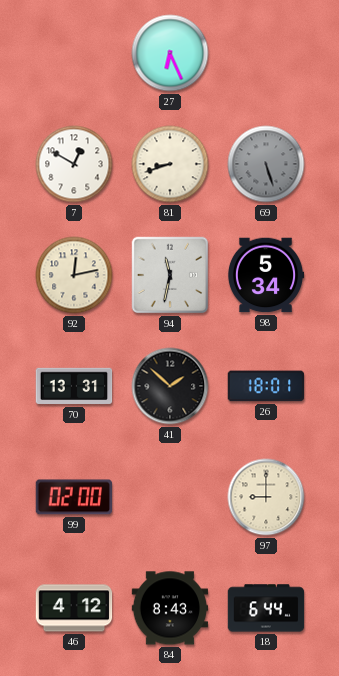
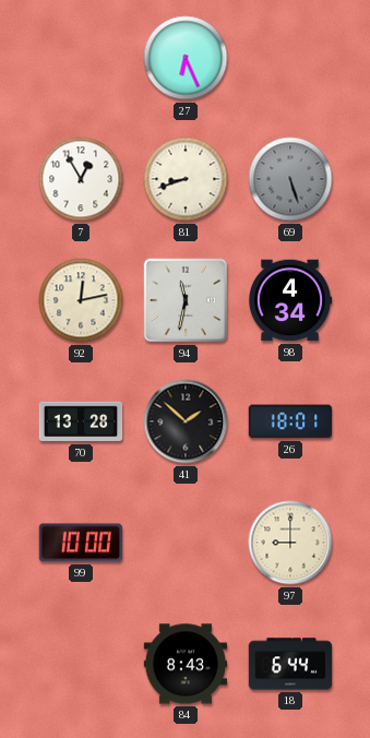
7: 12:50 -> 12:55
98: 5:34 -> 4:34
70: 13:31 -> 13:28
99: 02:00 -> 10:00
46: 4:12 -> none
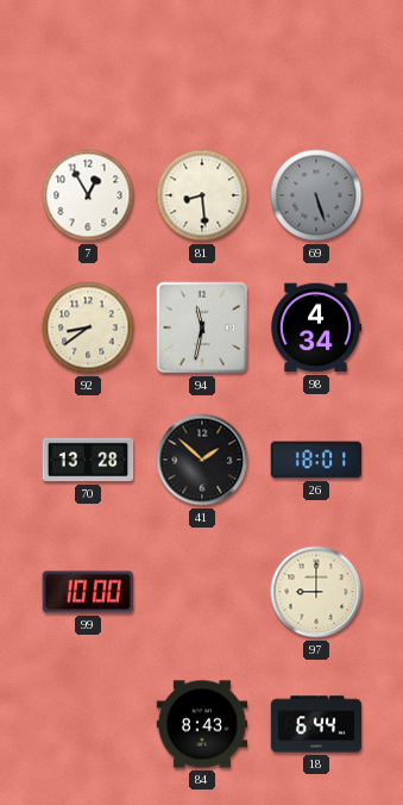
27: 6:26 -> none
81: 8:42 -> 8:29
92: 12:13 -> 8:39
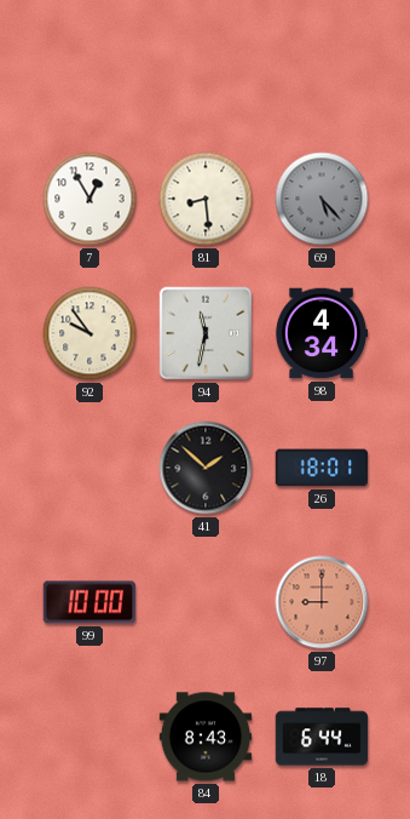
69: 5:27 -> 5:23
92: 8:39 -> 9:54
70: 13:28 -> none
97 dial: cream -> salmon
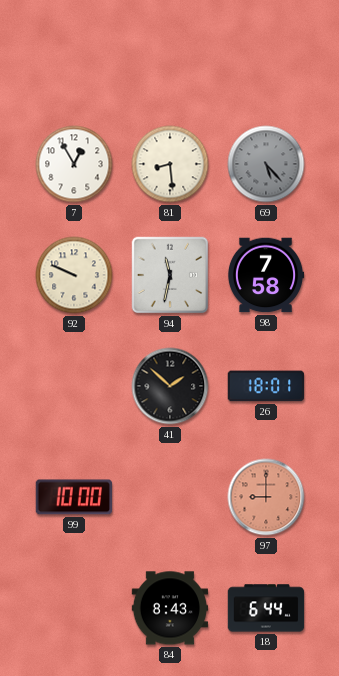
92: 9:54 -> 9:49
98: 4:34 -> 7:58
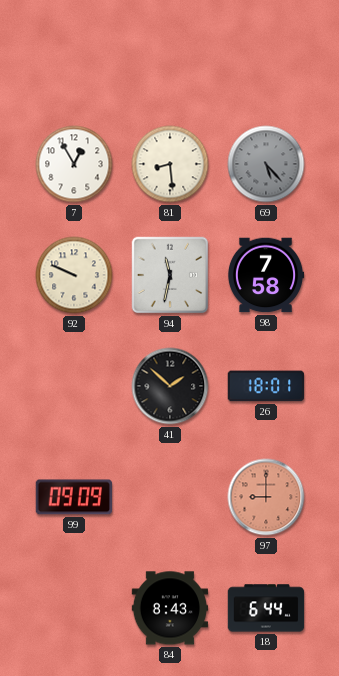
99: 10:00 -> 09:09
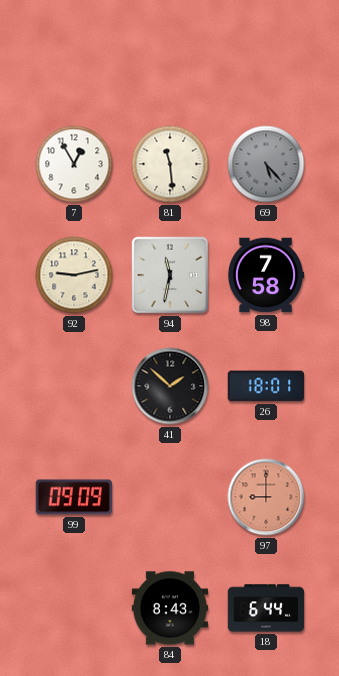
81: 8:29 -> 11:29
92: 9:49 -> 9:13
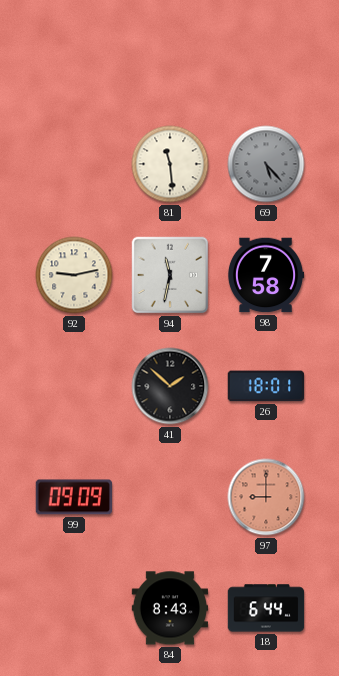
7: 12:55 -> none
